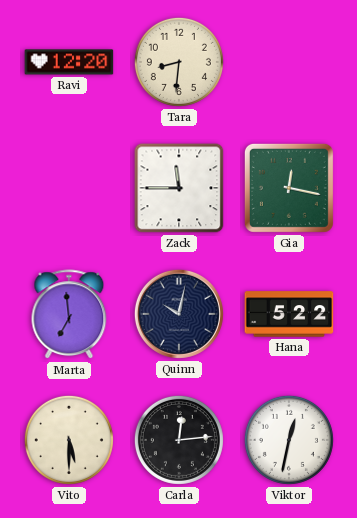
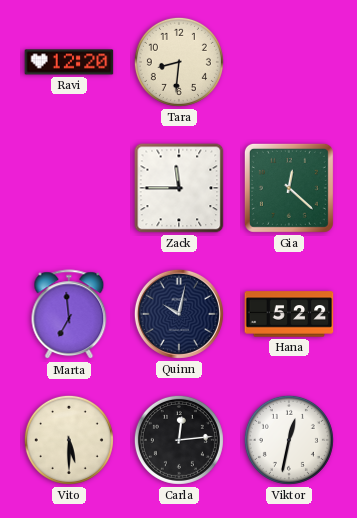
Gia: 12:17 -> 12:22
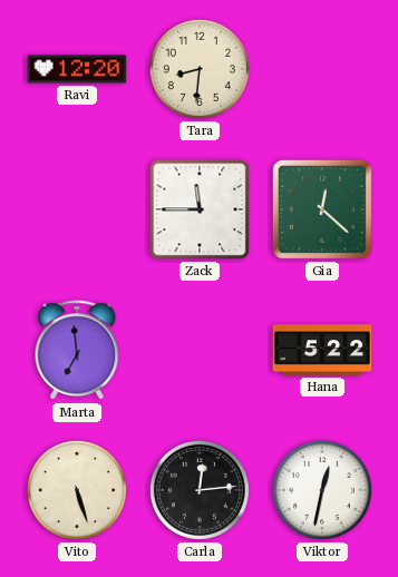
Quinn: 10:02 -> none
Vito: 5:30 -> 5:27
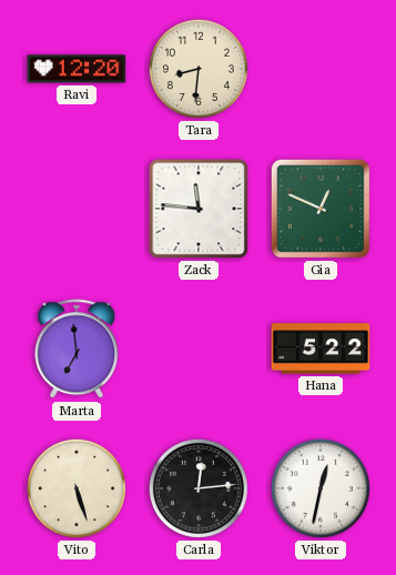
Zack: 11:45 -> 11:46
Gia: 12:22 -> 12:49
